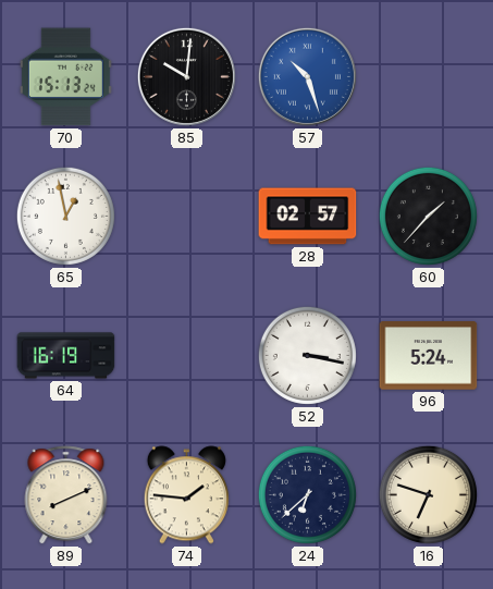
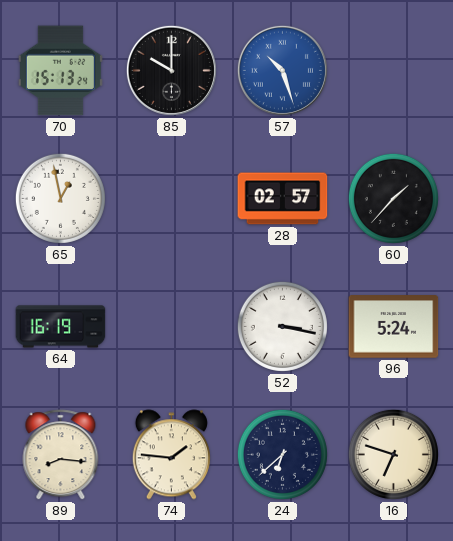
85: 10:01 -> 10:00
89: 8:11 -> 8:16
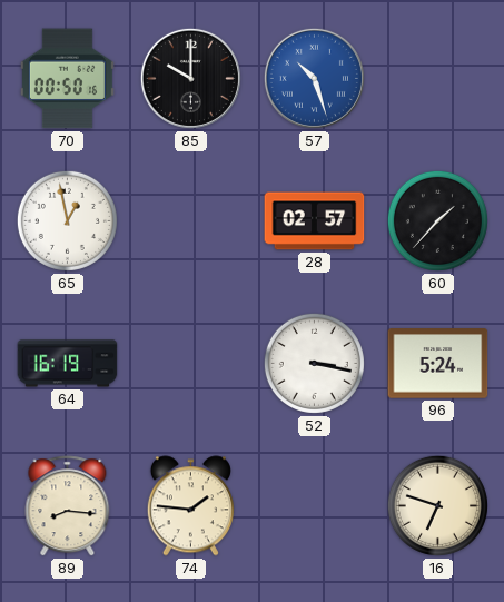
70: 15:13 -> 00:50
24: 6:38 -> none
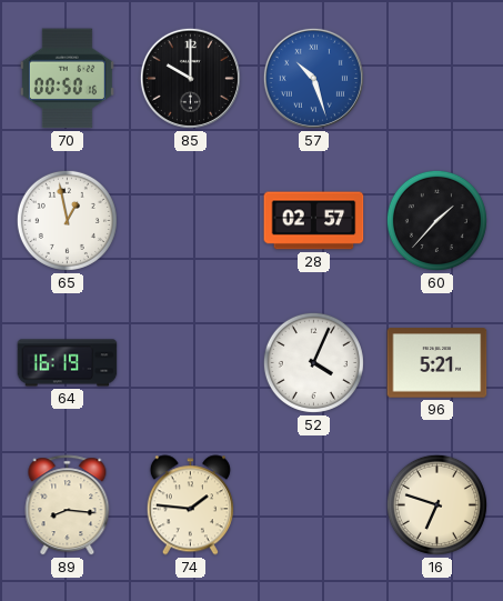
52: 3:17 -> 4:04
96: 5:24 -> 5:21
